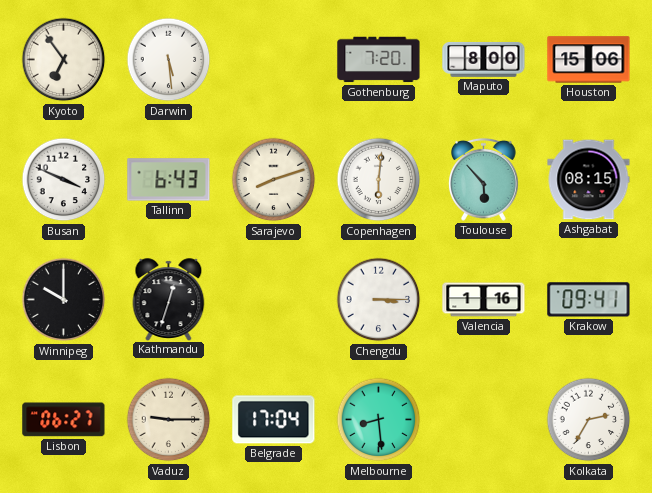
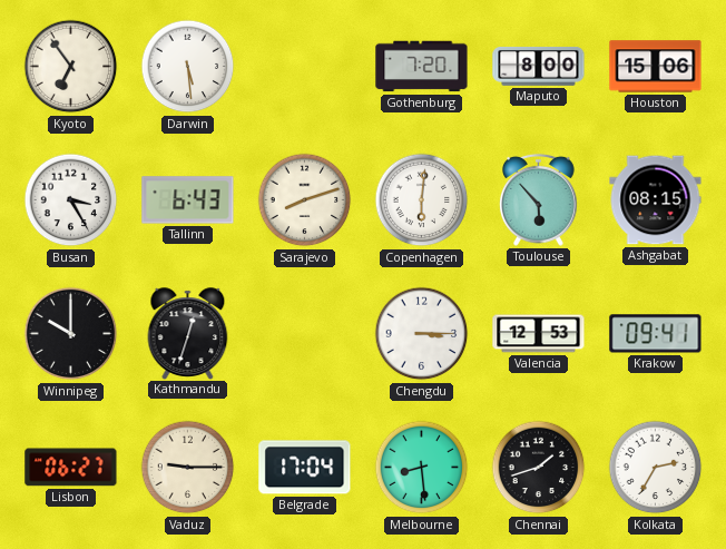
Busan: 3:49 -> 3:25
Valencia: 1:16 -> 12:53
Chennai: none -> 1:42
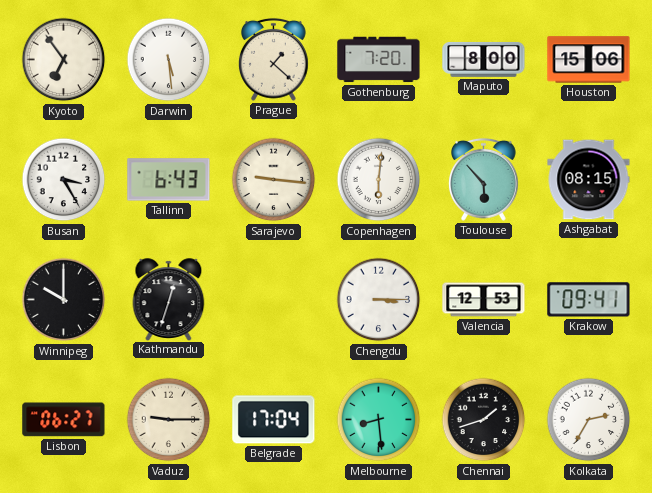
Prague: none -> 1:22
Sarajevo: 8:12 -> 9:16
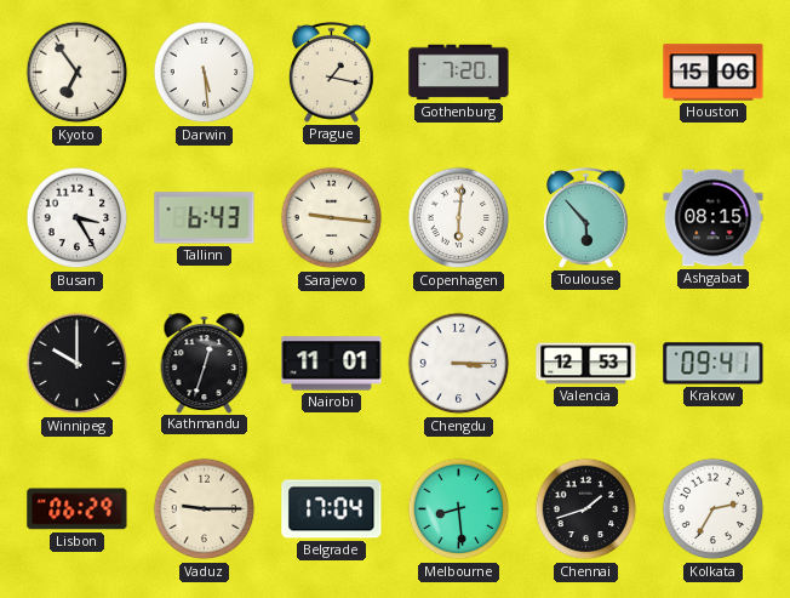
Prague: 1:22 -> 1:17
Maputo: 8:00 -> none
Nairobi: none -> 11:01
Lisbon: 06:27 -> 06:29
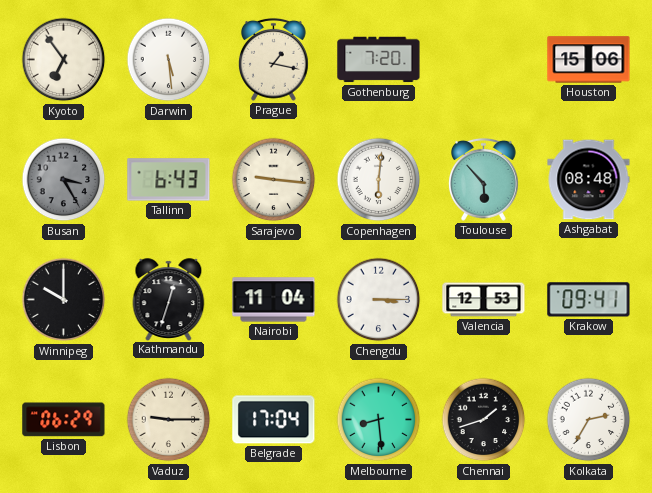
Busan dial: white -> grey
Ashgabat: 08:15 -> 08:48
Nairobi: 11:01 -> 11:04
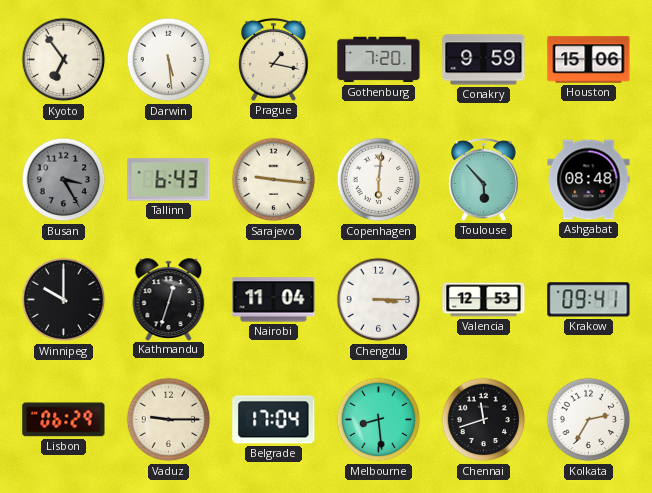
Conakry: none -> 9:59
Chennai: 1:42 -> 11:42
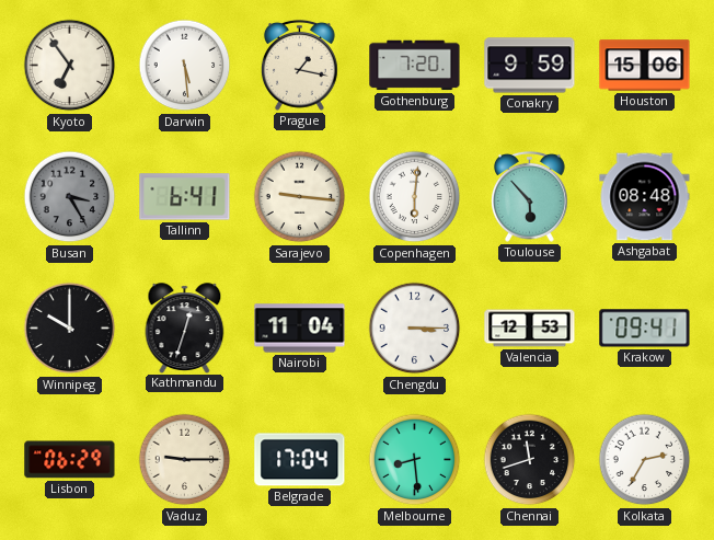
Tallinn: 6:43 -> 6:41
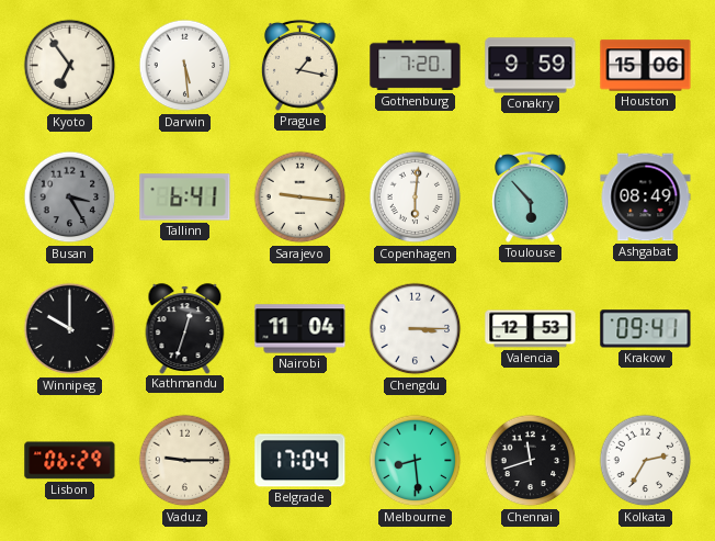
Ashgabat: 08:48 -> 08:49
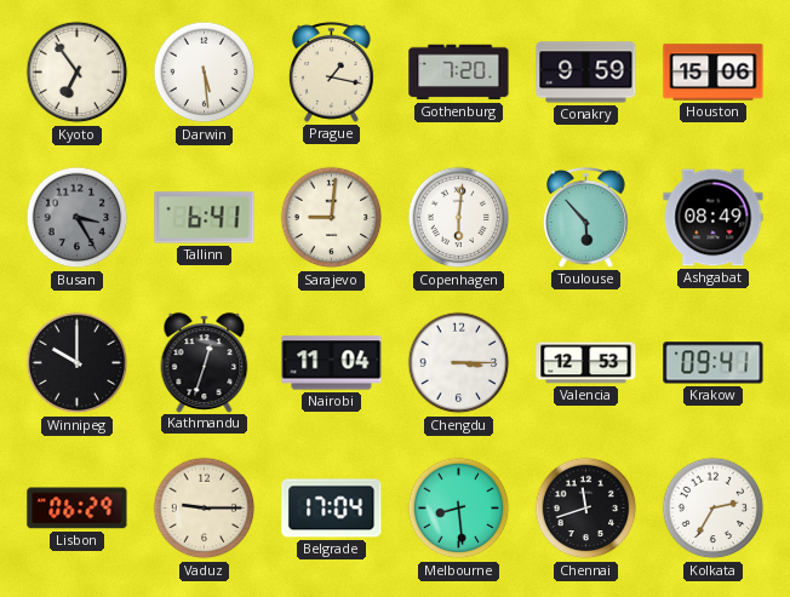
Sarajevo: 9:16 -> 9:01
